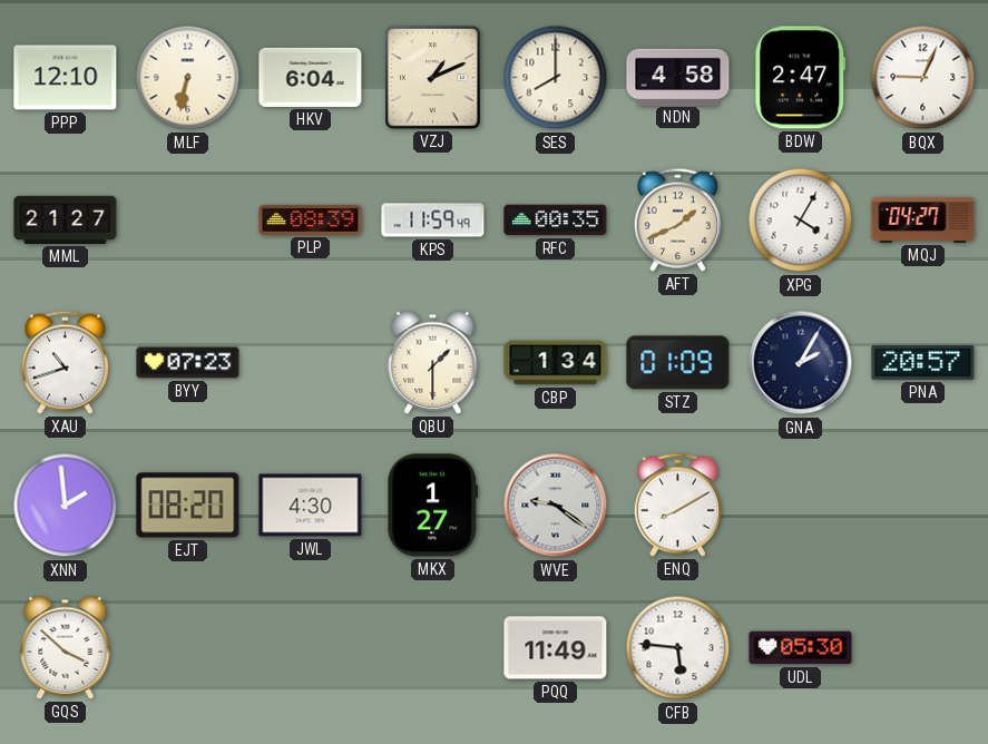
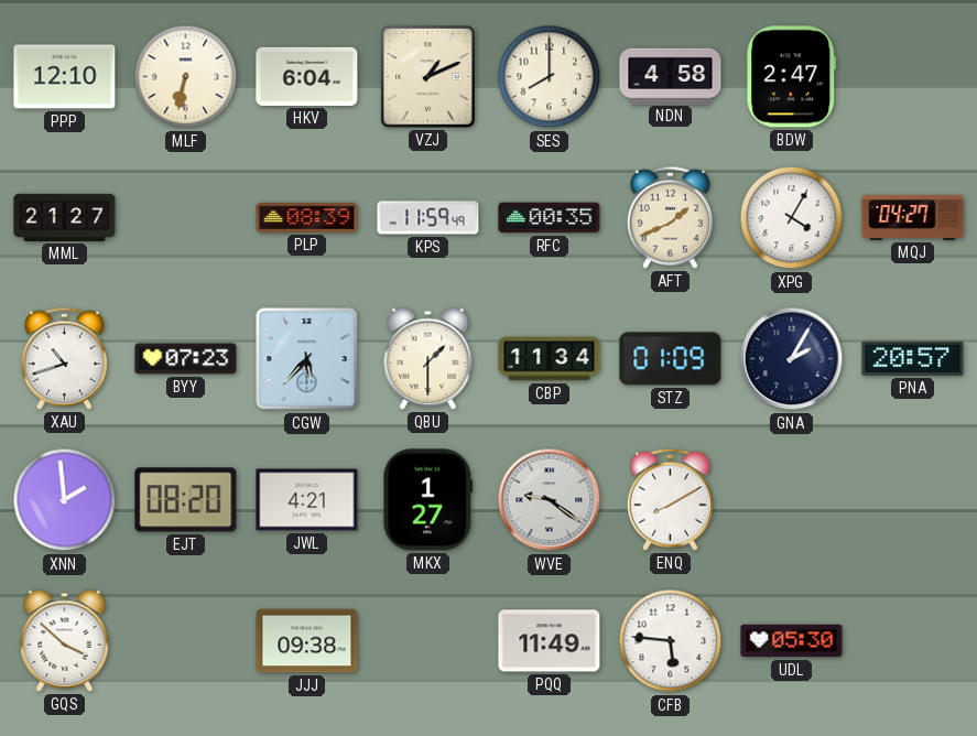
BQX: 9:04 -> none
CGW: none -> 5:37
CBP: 1:34 -> 11:34
JWL: 4:30 -> 4:21
JJJ: none -> 09:38
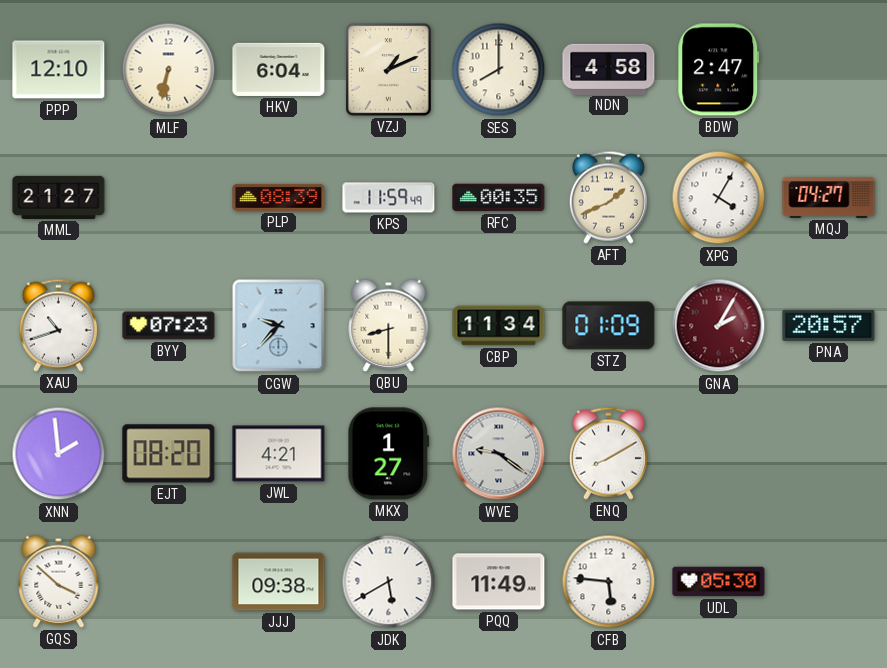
CGW: 5:37 -> 9:37
QBU: 1:30 -> 8:30
GNA dial: navy -> burgundy
JDK: none -> 5:40
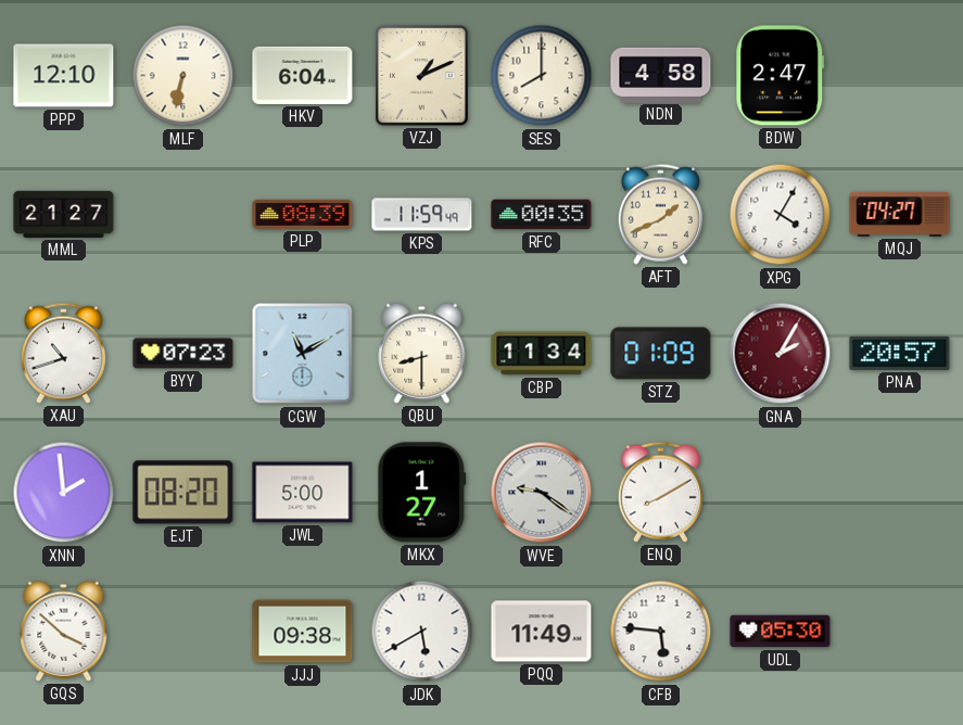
CGW: 9:37 -> 11:10
JWL: 4:21 -> 5:00
